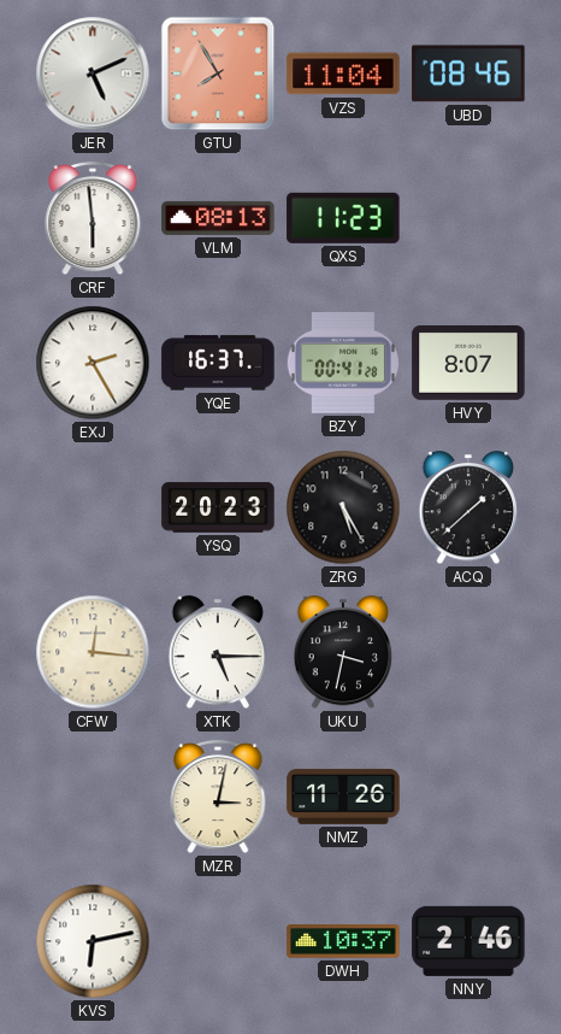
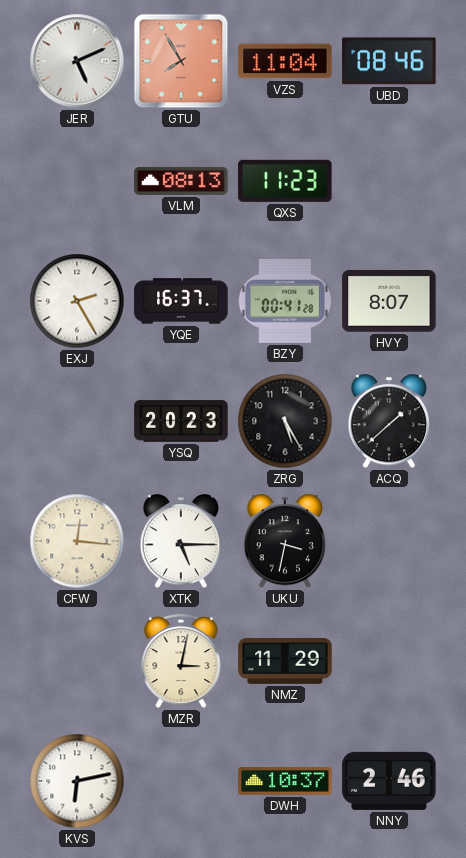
CRF: 5:59 -> none
NMZ: 11:26 -> 11:29
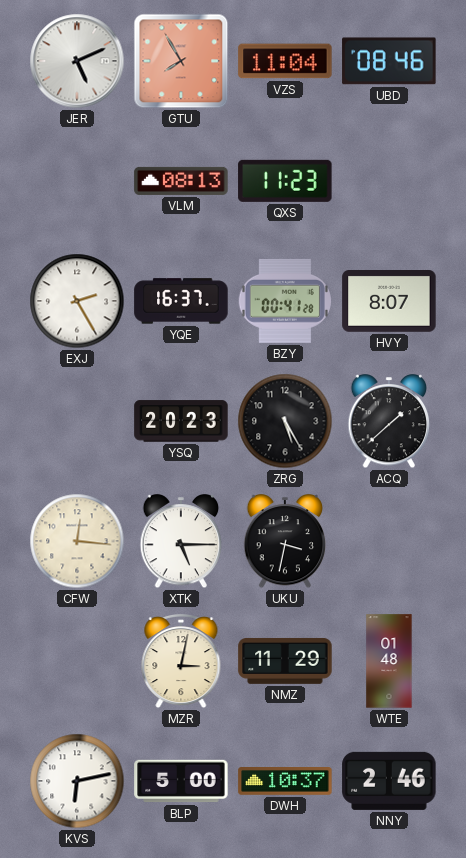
WTE: none -> 01:48
BLP: none -> 5:00
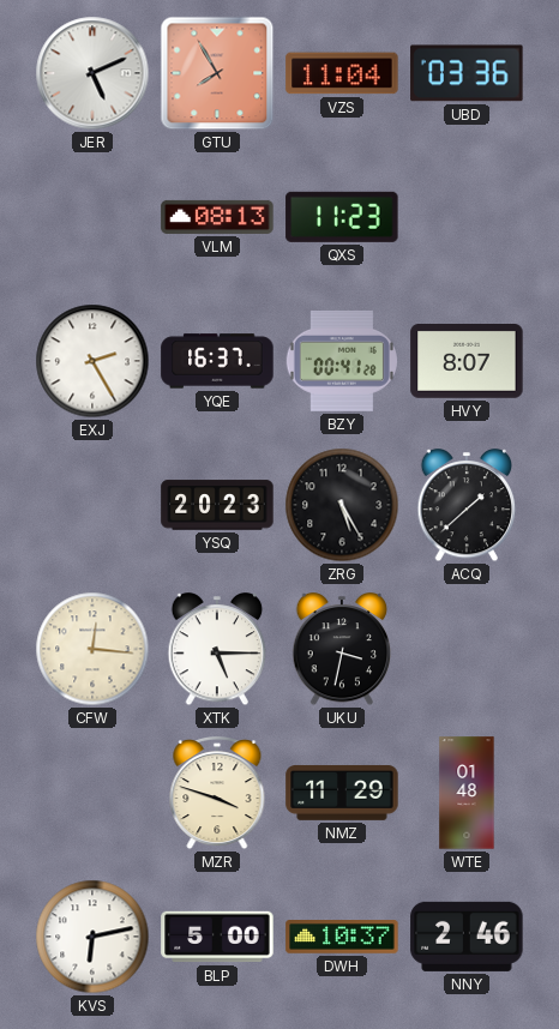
UBD: 08:46 -> 03:36
MZR: 3:02 -> 3:48
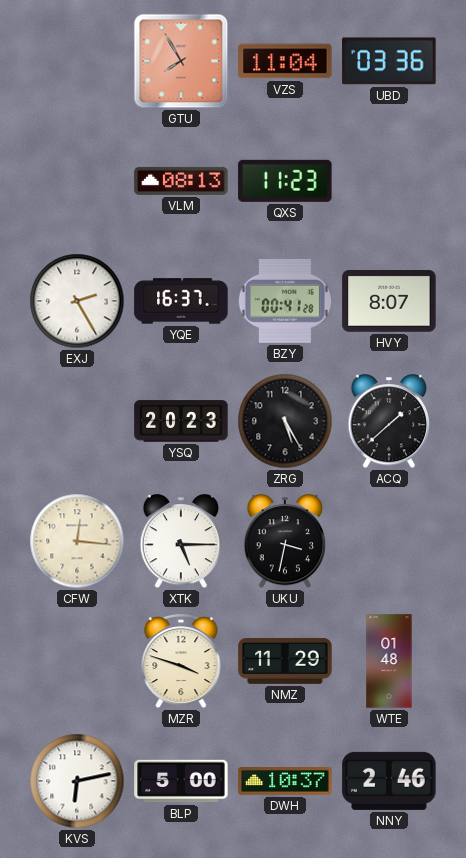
JER: 5:11 -> none
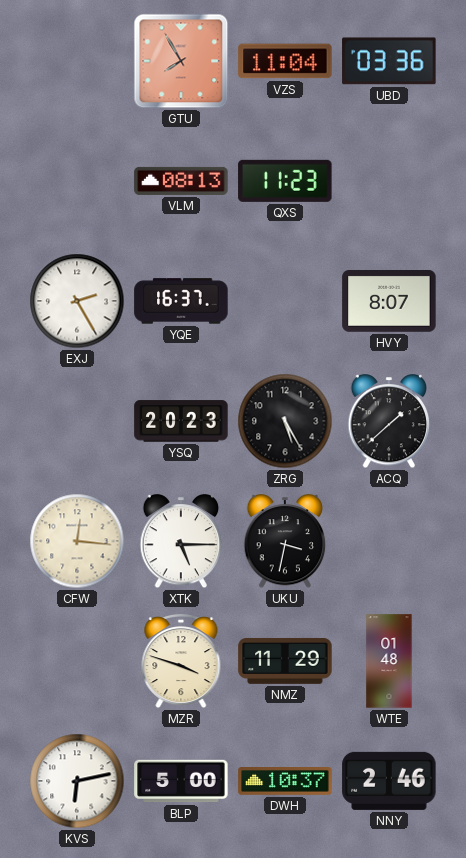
BZY: 00:41 -> none
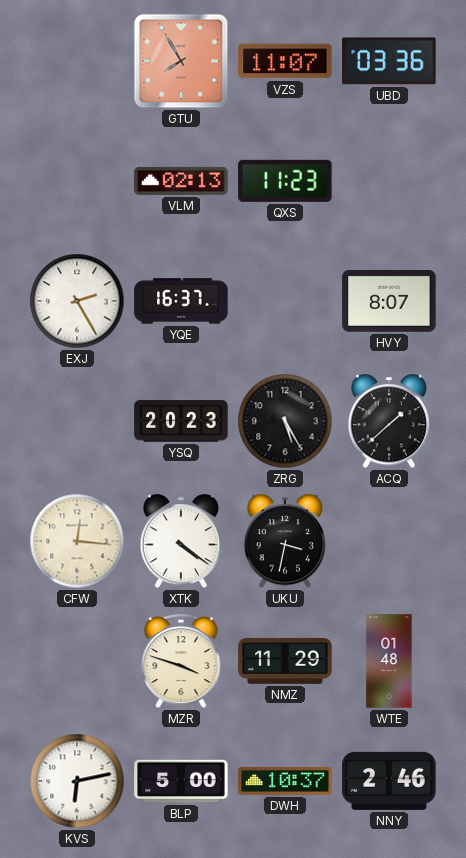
VZS: 11:04 -> 11:07
VLM: 08:13 -> 02:13
XTK: 5:15 -> 4:21
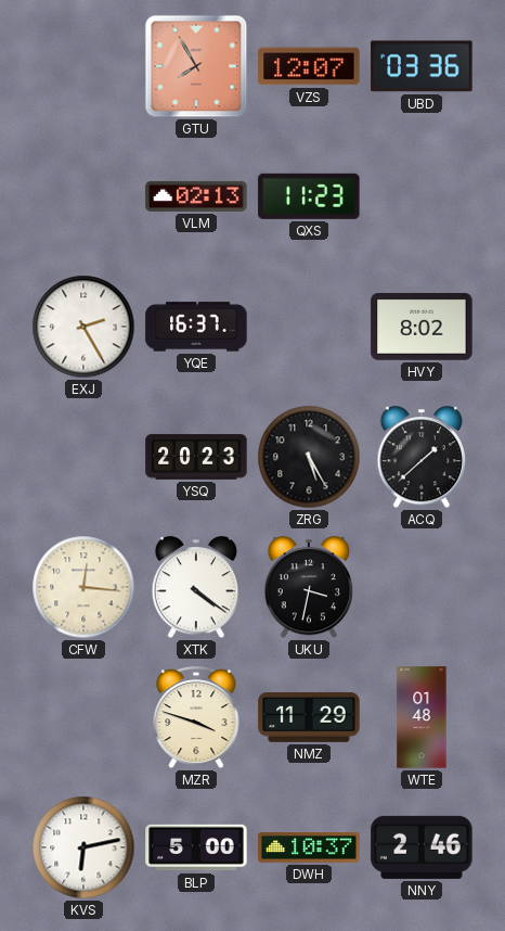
VZS: 11:07 -> 12:07
HVY: 8:07 -> 8:02
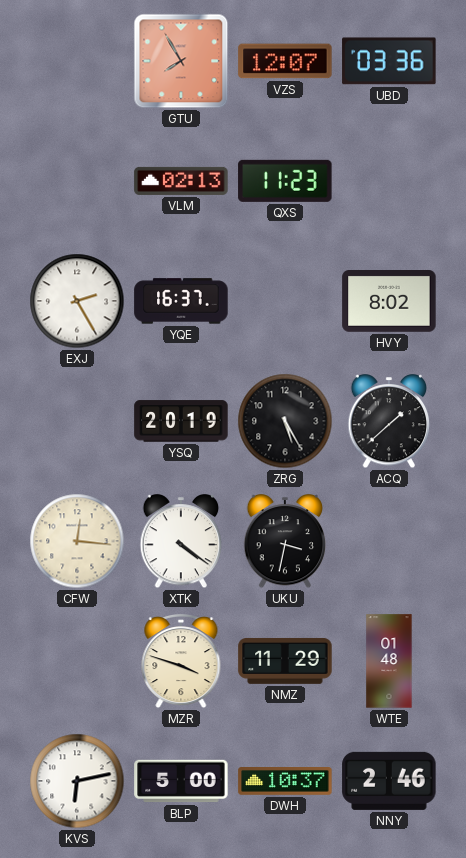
YSQ: 20:23 -> 20:19
